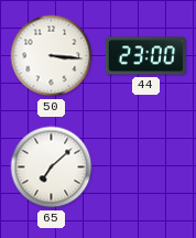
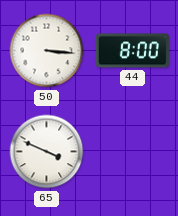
44: 23:00 -> 8:00
65: 7:08 -> 3:49
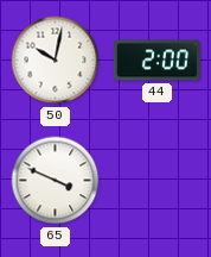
50: 3:16 -> 10:02
44: 8:00 -> 2:00
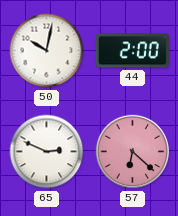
65: 3:49 -> 2:49
57: none -> 6:22
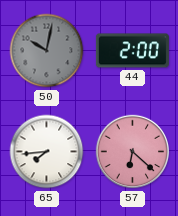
50 dial: white -> grey
65: 2:49 -> 7:44
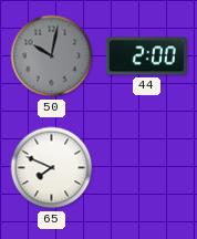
65: 7:44 -> 7:49
57: 6:22 -> none
